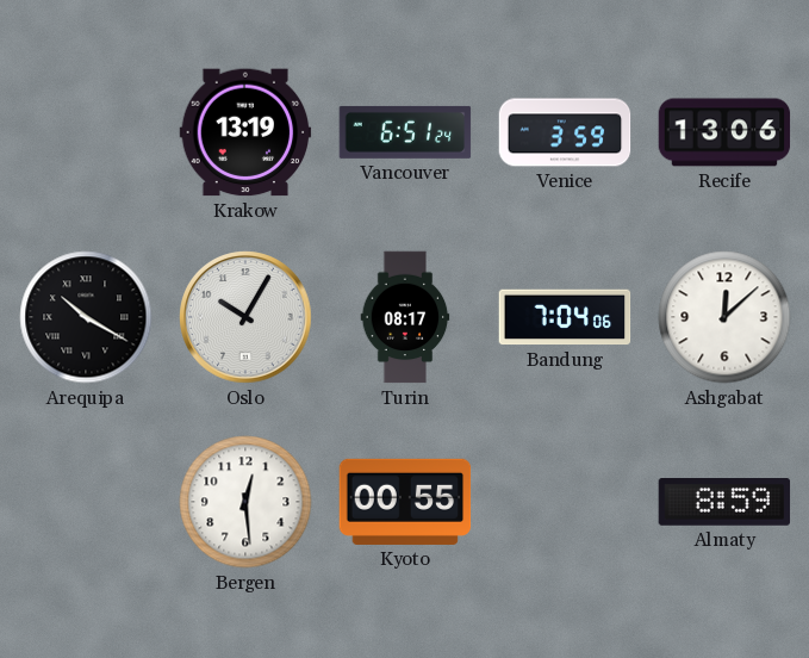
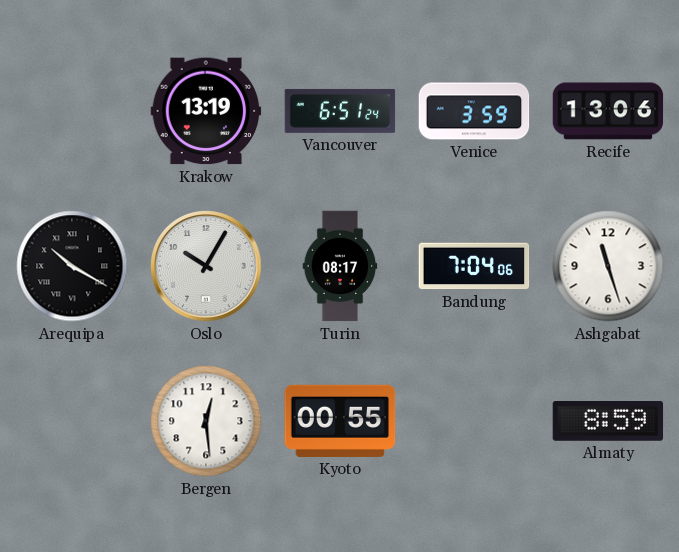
Ashgabat: 12:08 -> 11:27
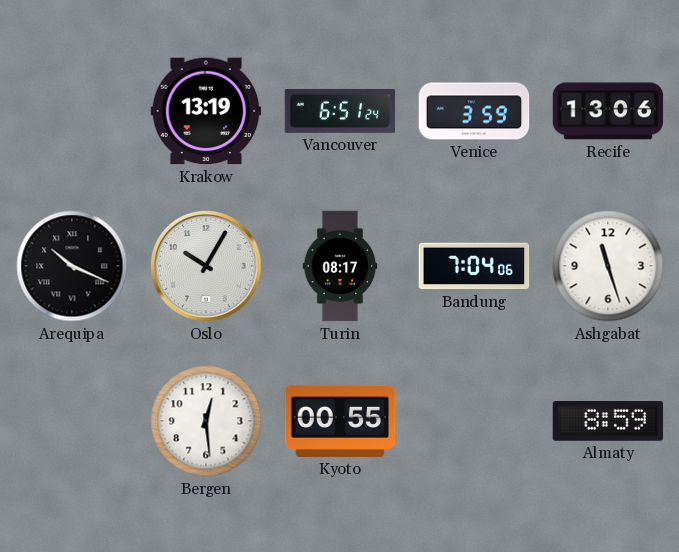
Arequipa: 10:20 -> 10:19
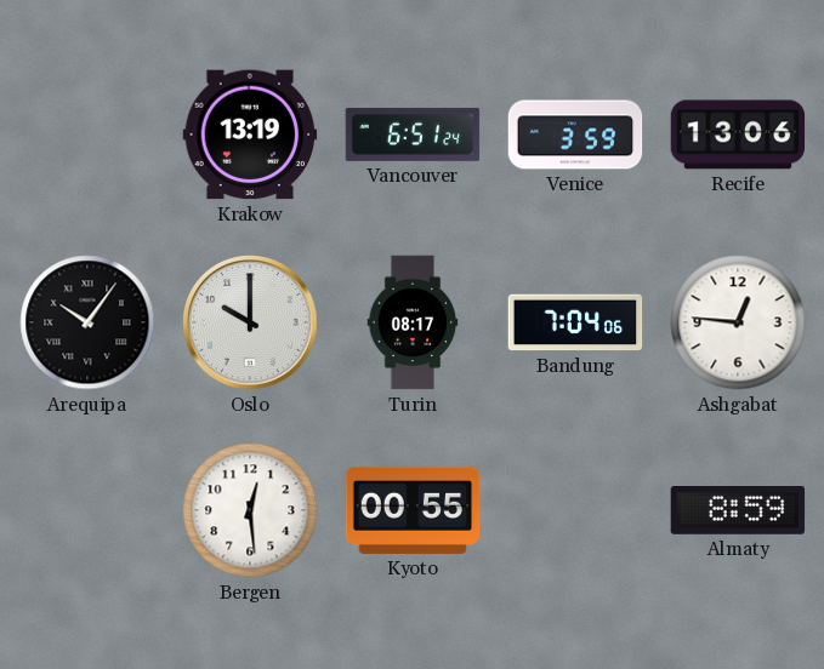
Arequipa: 10:19 -> 10:06
Oslo: 10:05 -> 10:00
Ashgabat: 11:27 -> 12:46
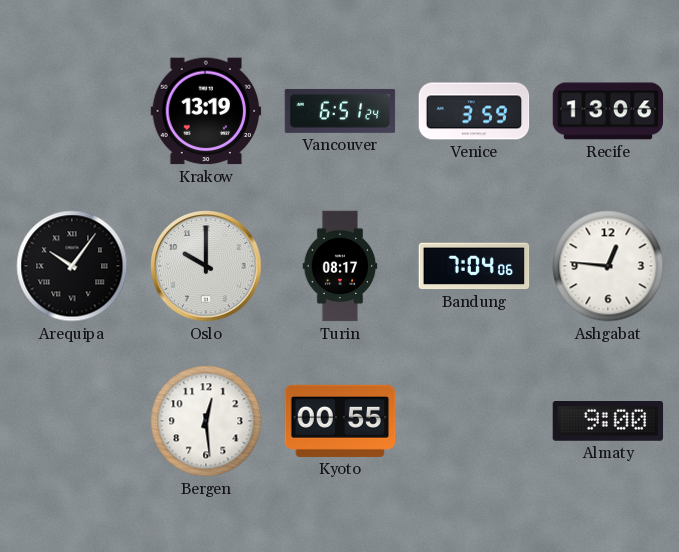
Almaty: 8:59 -> 9:00
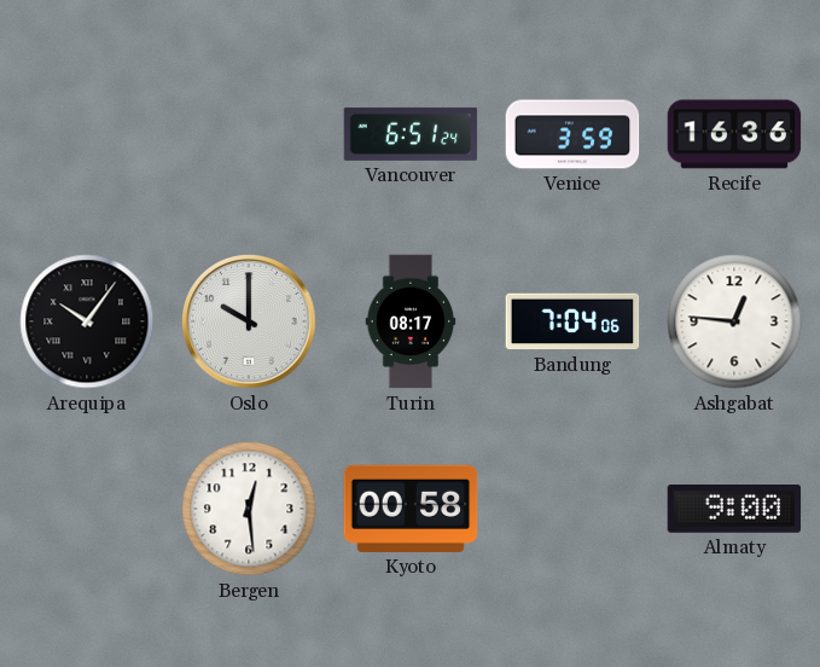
Krakow: 13:19 -> none
Recife: 13:06 -> 16:36
Kyoto: 00:55 -> 00:58
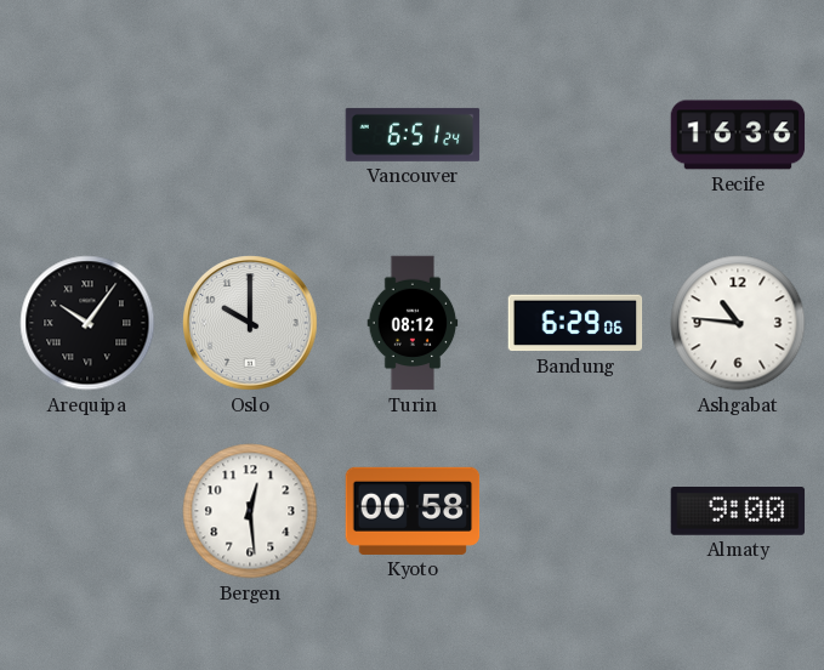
Venice: 3:59 -> none
Turin: 08:17 -> 08:12
Bandung: 7:04 -> 6:29
Ashgabat: 12:46 -> 10:46
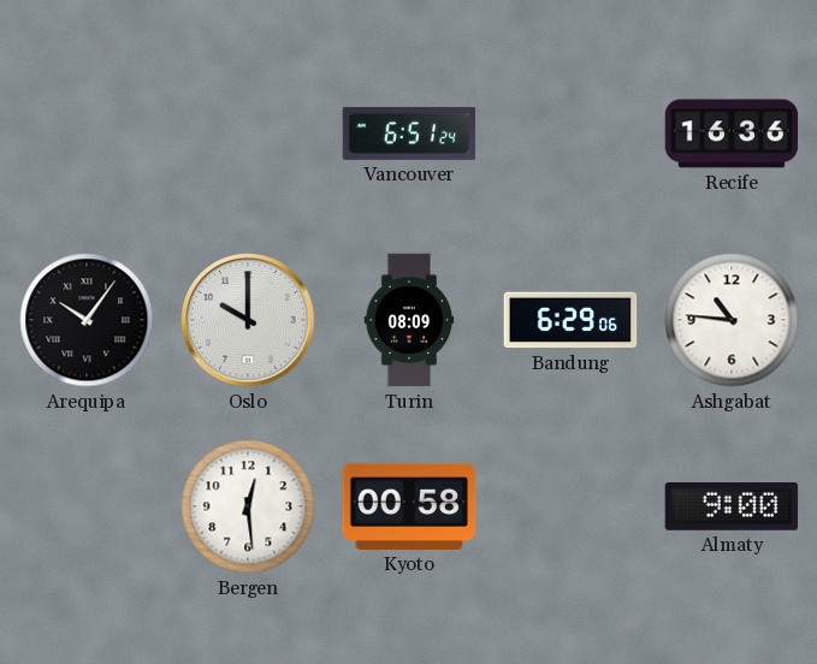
Turin: 08:12 -> 08:09
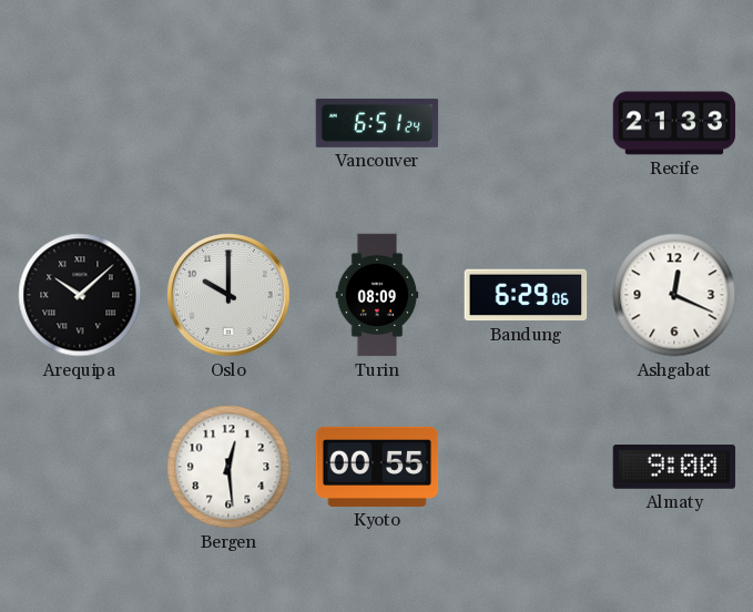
Recife: 16:36 -> 21:33
Arequipa: 10:06 -> 10:08
Ashgabat: 10:46 -> 12:19
Kyoto: 00:58 -> 00:55
